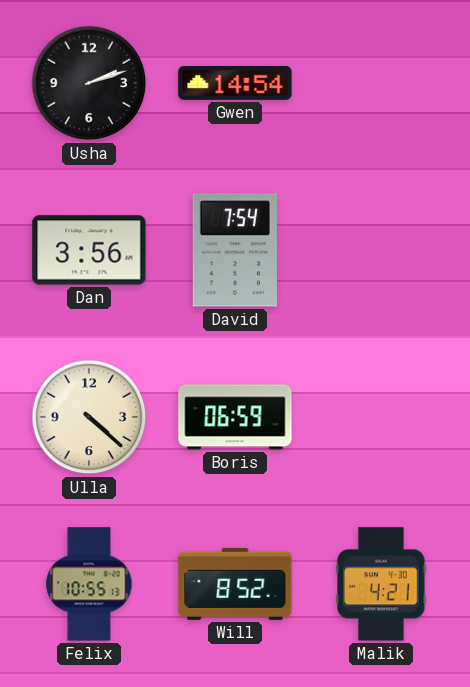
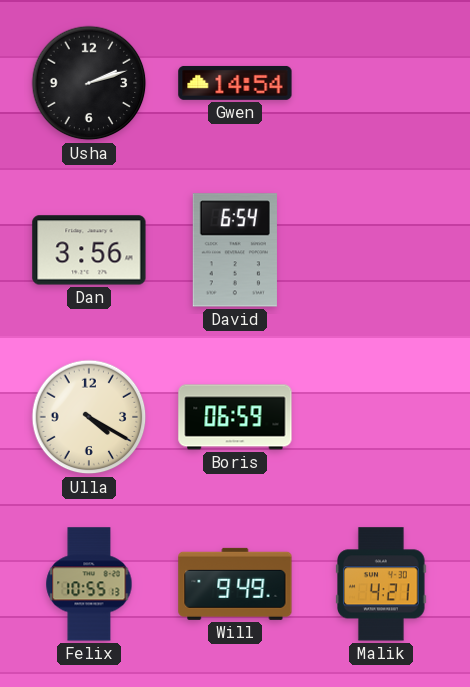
David: 7:54 -> 6:54
Ulla: 4:22 -> 4:20
Will: 8:52 -> 9:49
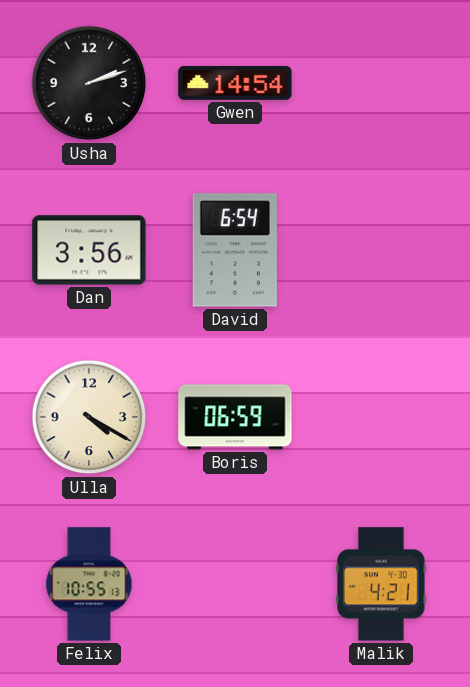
Will: 9:49 -> none
